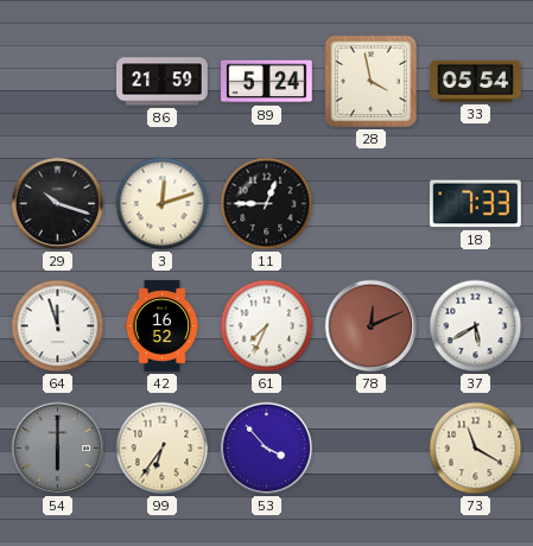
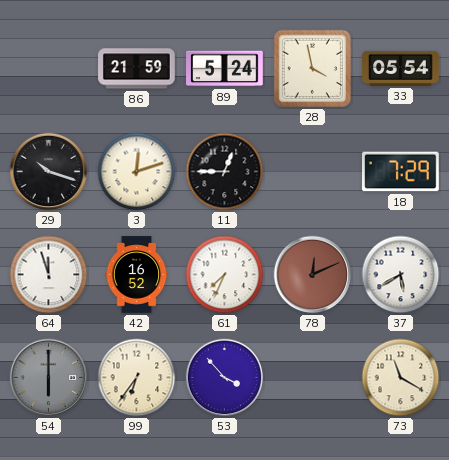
18: 7:33 -> 7:29
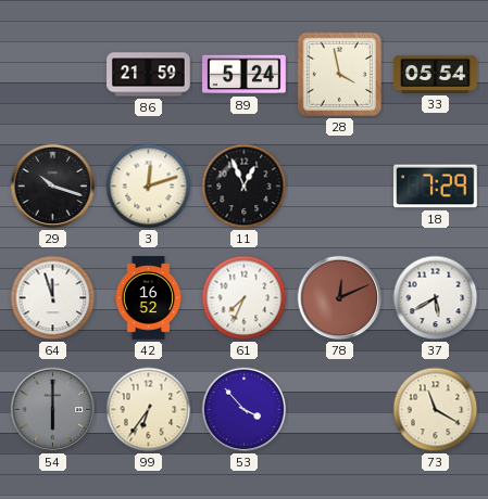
11: 12:45 -> 12:56
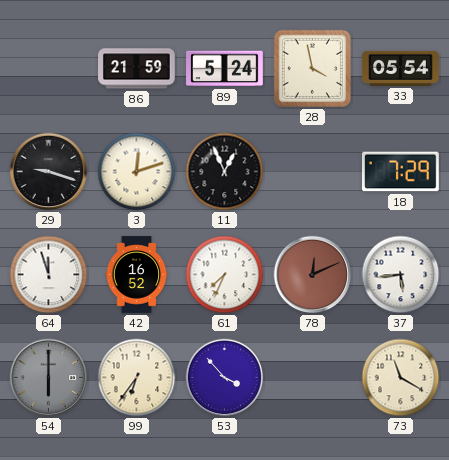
29: 10:18 -> 9:18
37: 5:40 -> 5:44
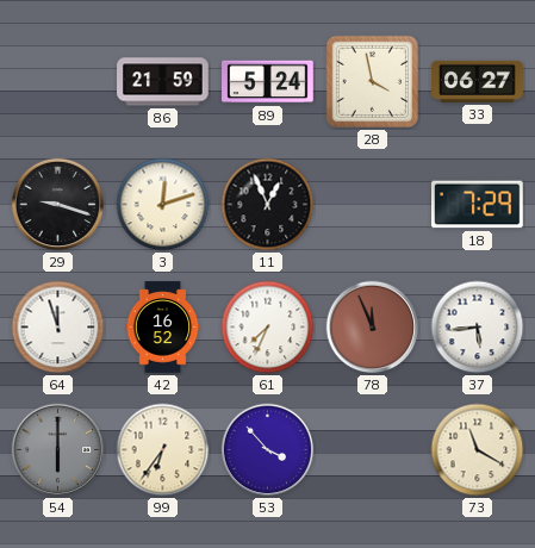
33: 05:54 -> 06:27
78: 12:11 -> 11:56
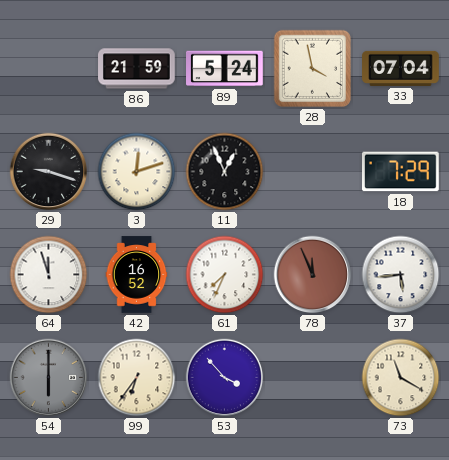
33: 06:27 -> 07:04
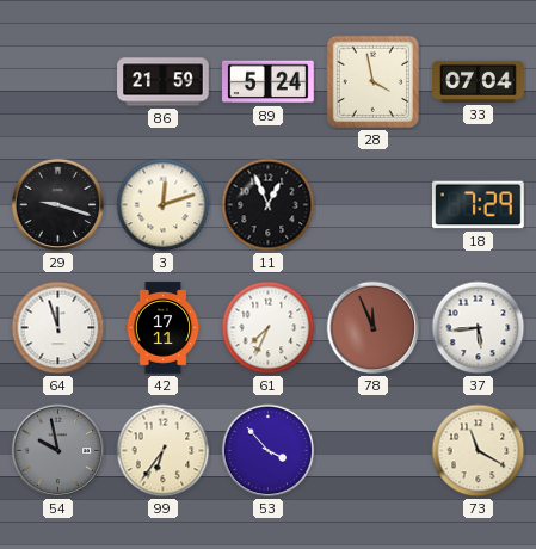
42: 16:52 -> 17:11
54: 6:00 -> 9:58
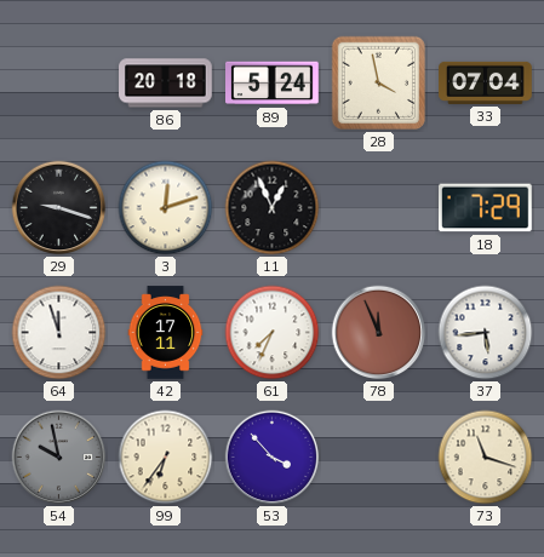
86: 21:59 -> 20:18
73: 11:20 -> 11:18
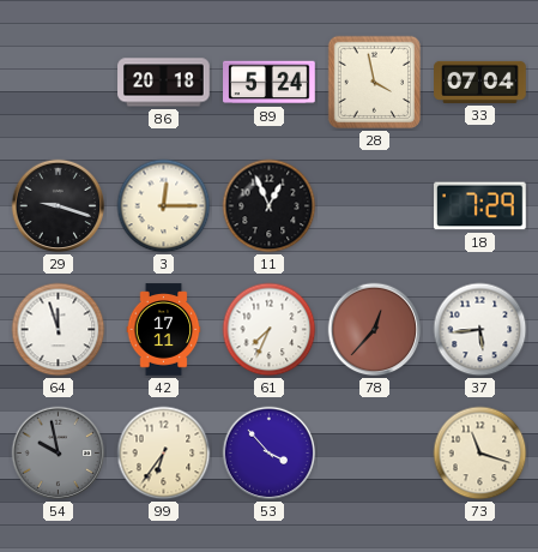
3: 12:12 -> 12:15
78: 11:56 -> 12:37
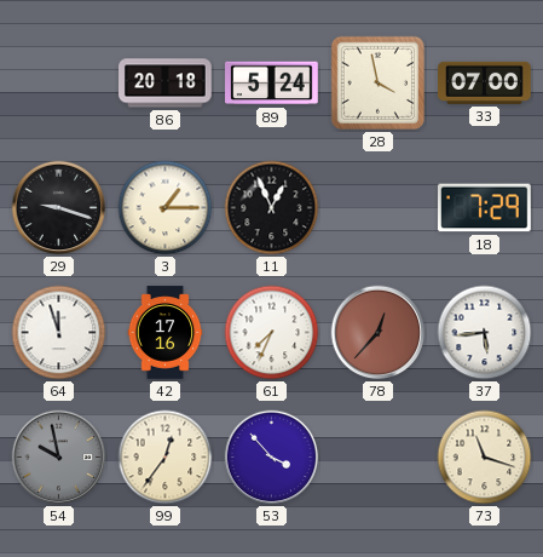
33: 07:04 -> 07:00
3: 12:15 -> 1:15
42: 17:11 -> 17:16
99: 6:36 -> 12:36
